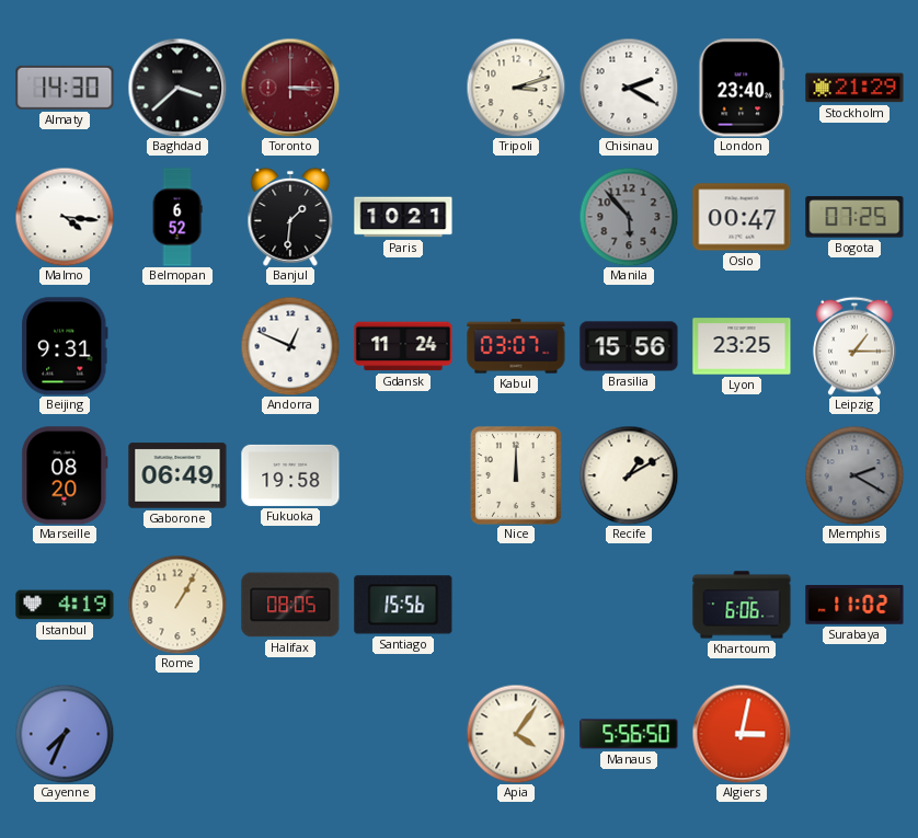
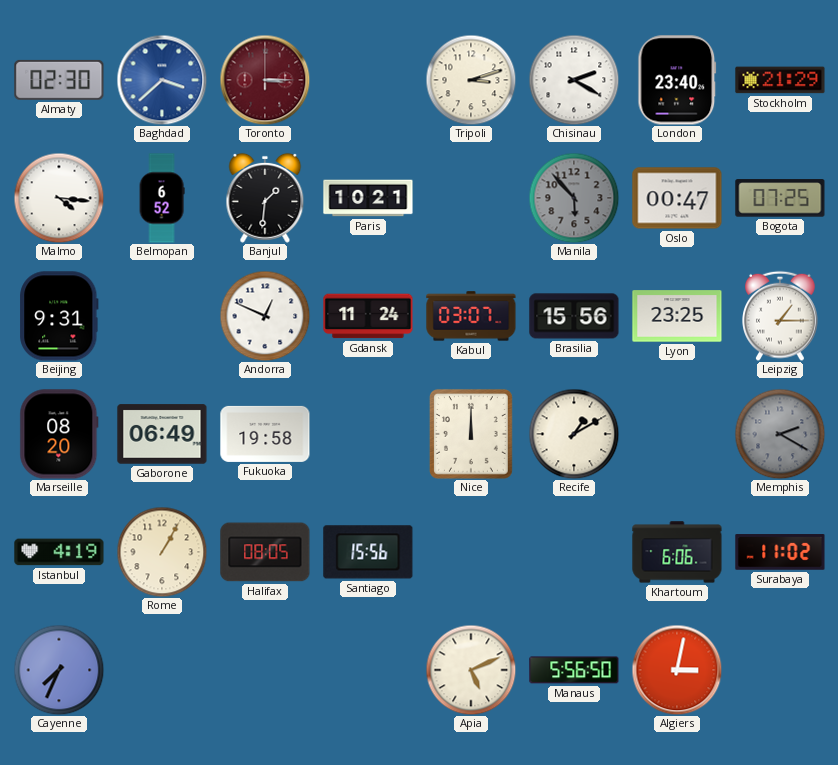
Almaty: 14:30 -> 02:30
Baghdad dial: black -> blue
Apia: 4:06 -> 5:11
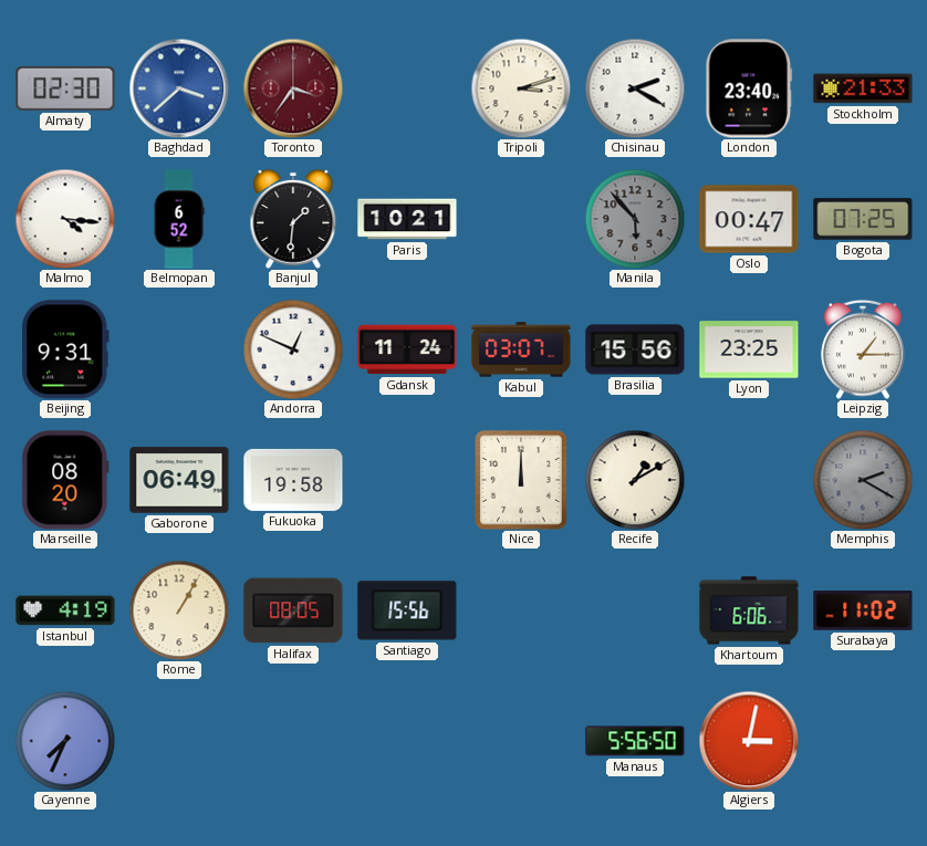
Toronto: 3:15 -> 3:36
Stockholm: 21:29 -> 21:33
Apia: 5:11 -> none
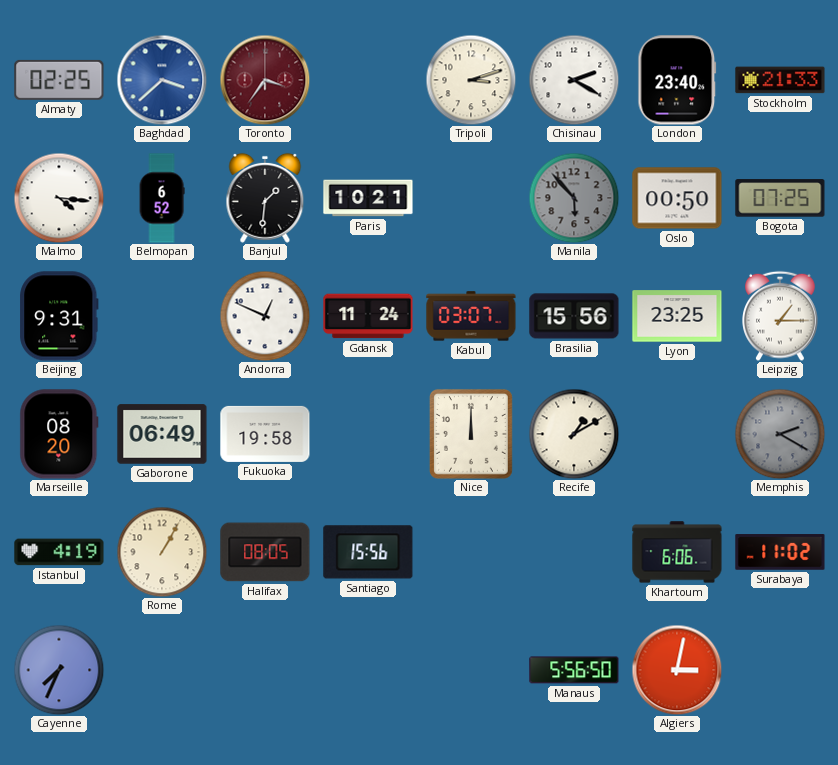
Almaty: 02:30 -> 02:25
Oslo: 00:47 -> 00:50
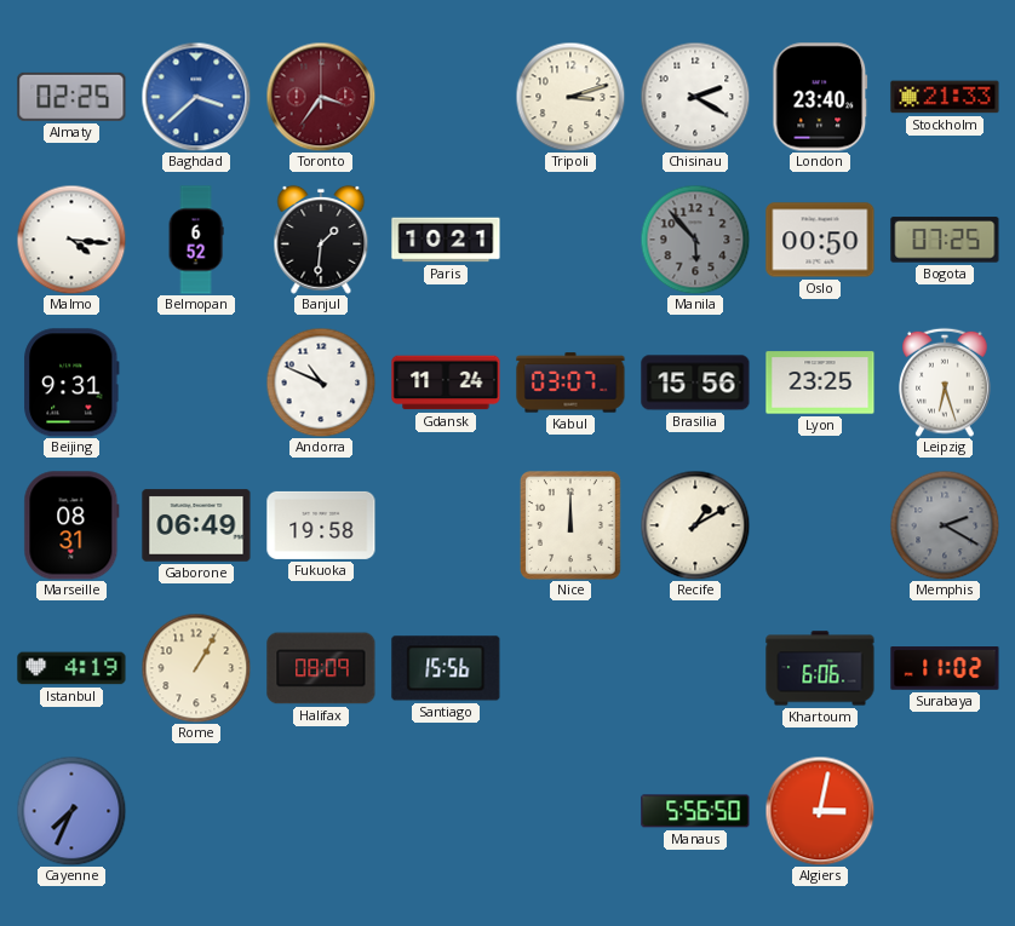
Andorra: 12:49 -> 10:49
Leipzig: 1:15 -> 6:27
Marseille: 08:20 -> 08:31
Halifax: 08:05 -> 08:09
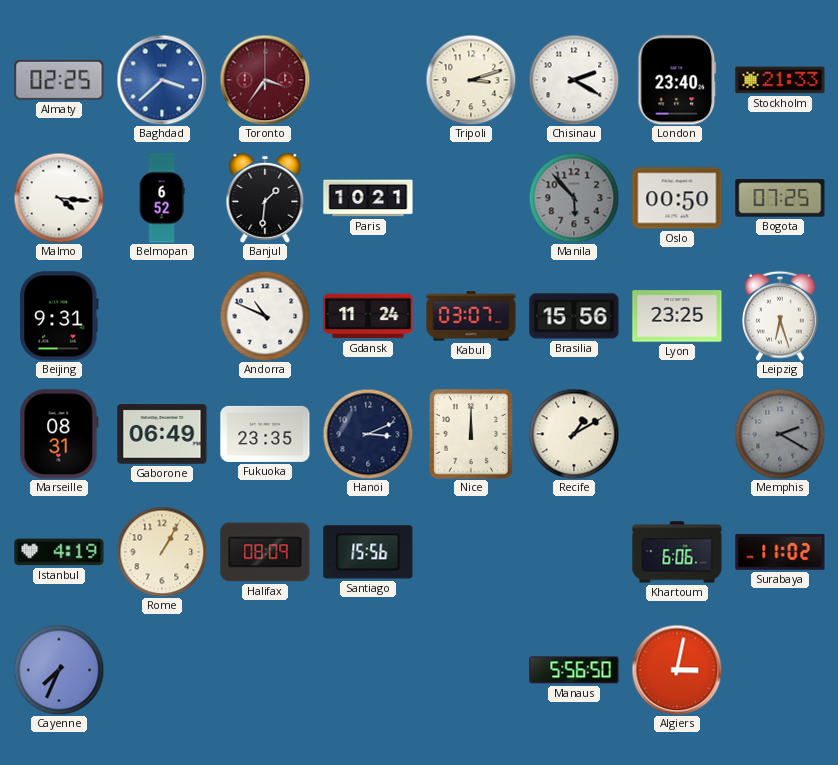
Fukuoka: 19:58 -> 23:35
Hanoi: none -> 3:11
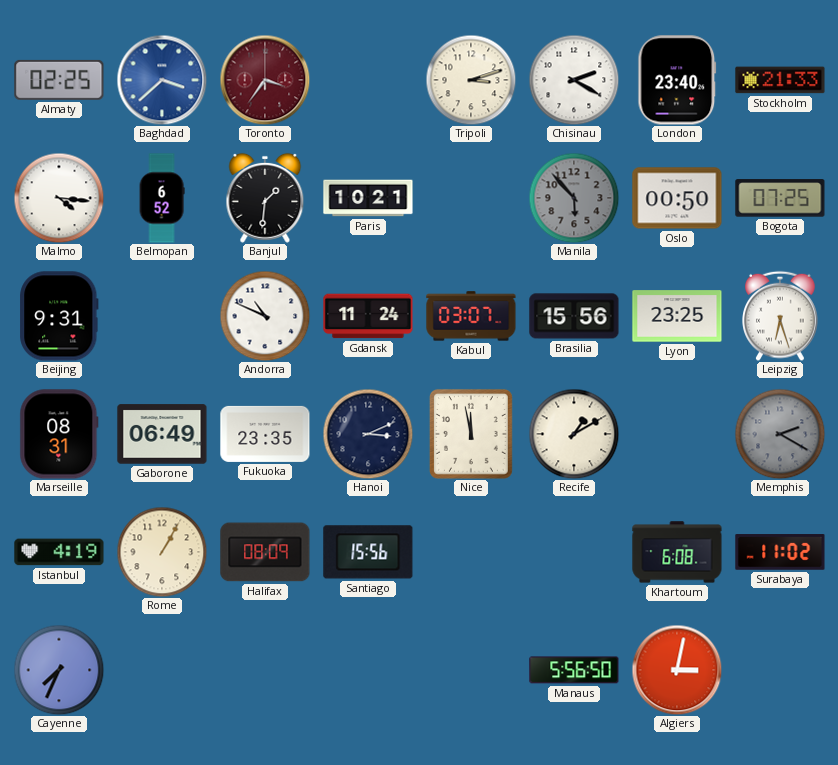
Nice: 12:00 -> 11:58
Khartoum: 6:06 -> 6:08
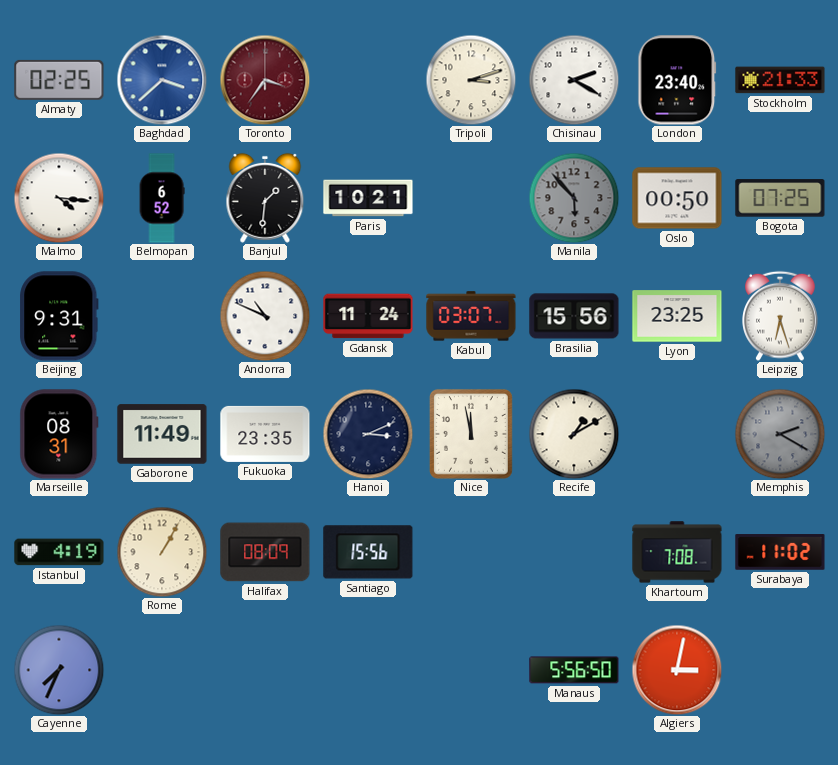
Gaborone: 06:49 -> 11:49
Khartoum: 6:08 -> 7:08
